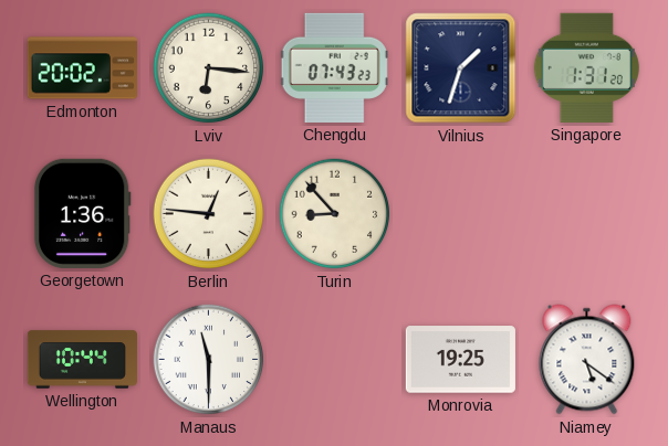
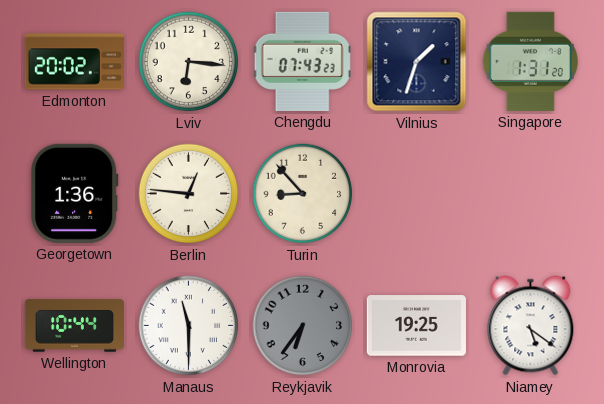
Reykjavik: none -> 6:36
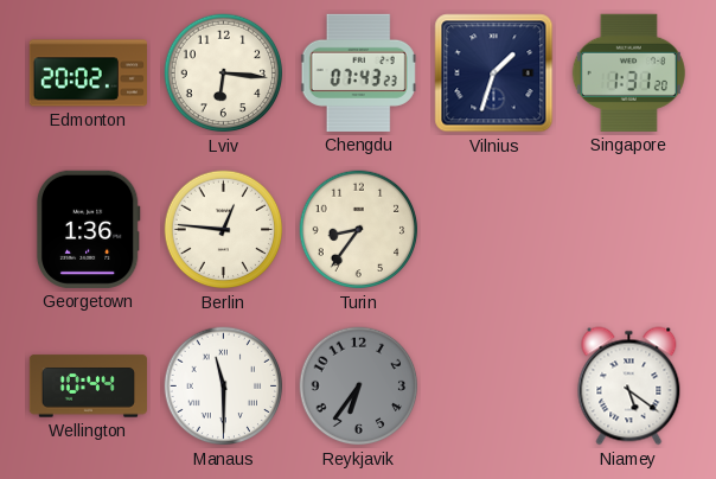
Turin: 8:53 -> 8:36
Monrovia: 19:25 -> none
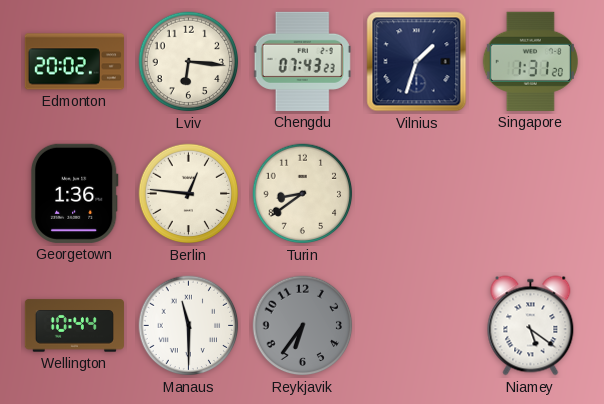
Turin: 8:36 -> 8:39
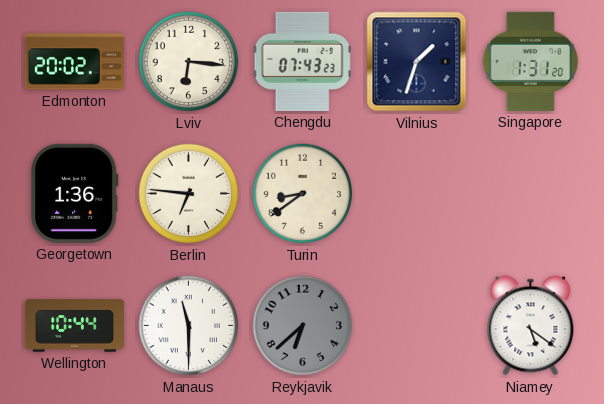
Berlin: 12:46 -> 6:46
Reykjavik: 6:36 -> 6:38
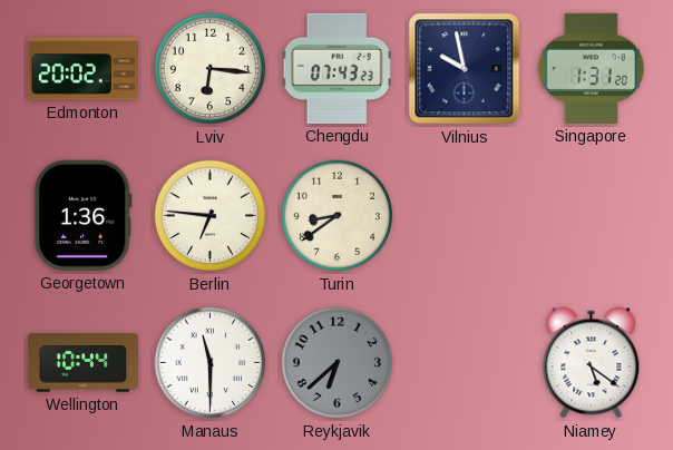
Vilnius: 1:33 -> 9:58
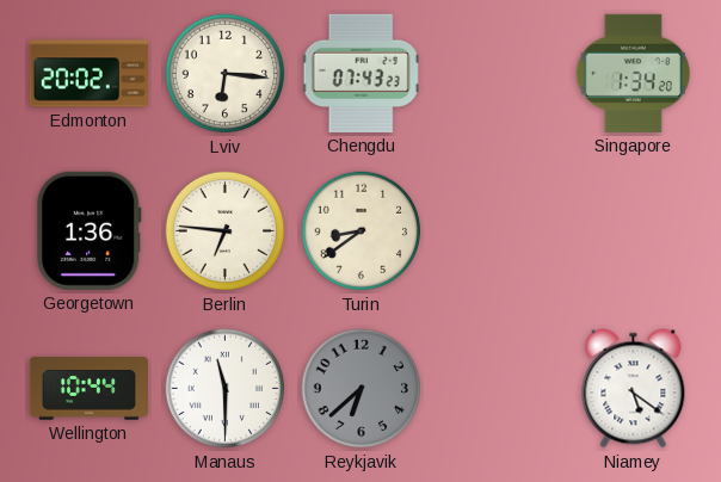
Vilnius: 9:58 -> none
Singapore: 1:31 -> 1:34
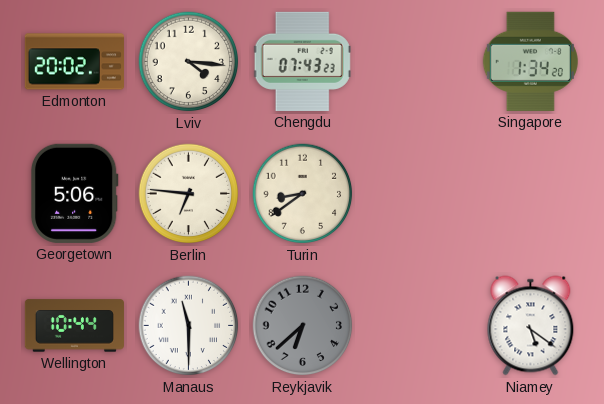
Lviv: 6:16 -> 4:16
Georgetown: 1:36 -> 5:06
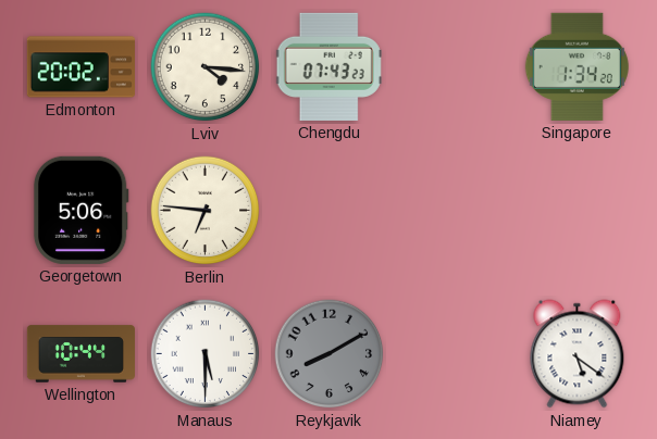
Turin: 8:39 -> none
Manaus: 11:30 -> 5:30
Reykjavik: 6:38 -> 8:10
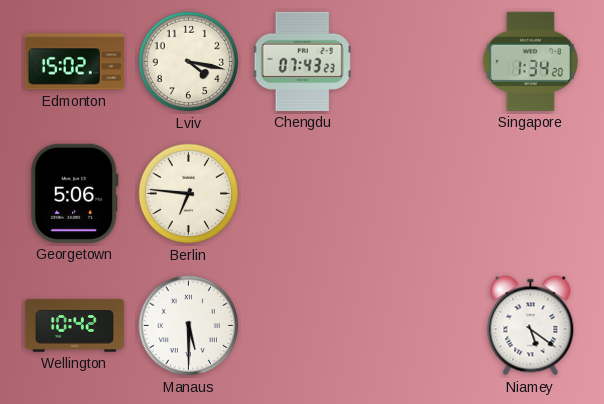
Edmonton: 20:02 -> 15:02
Lviv: 4:16 -> 4:17
Wellington: 10:44 -> 10:42
Reykjavik: 8:10 -> none
